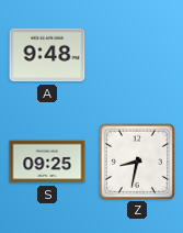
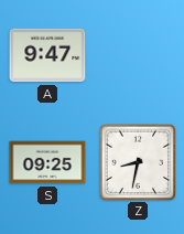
A: 9:48 -> 9:47
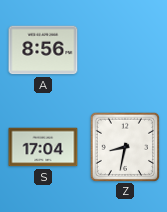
A: 9:47 -> 8:56
S: 09:25 -> 17:04
